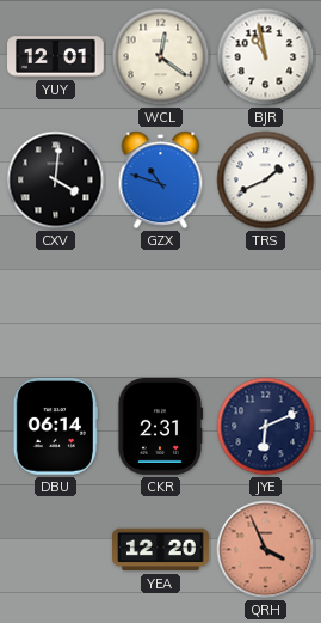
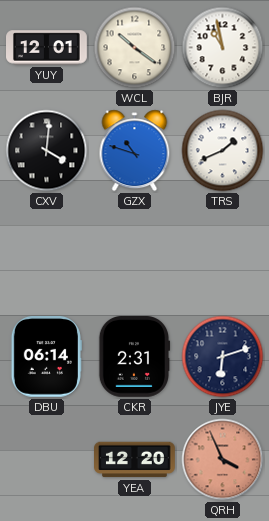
WCL: 12:21 -> 10:21
JYE: 6:11 -> 6:12
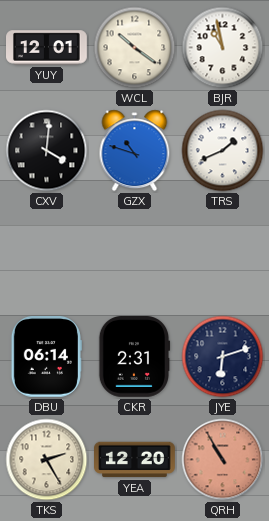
TKS: none -> 2:25
QRH: 3:56 -> 10:55
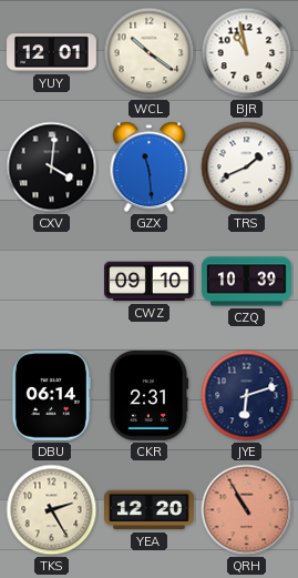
GZX: 10:48 -> 11:29
CWZ: none -> 09:10
CZQ: none -> 10:39
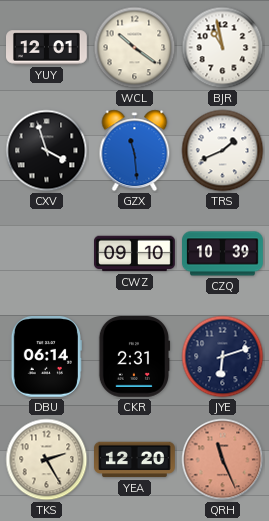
CXV: 4:01 -> 3:57
QRH: 10:55 -> 11:26
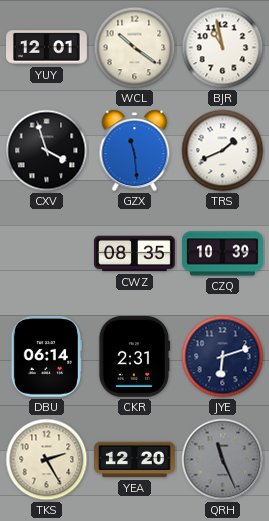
CWZ: 09:10 -> 08:35
QRH dial: salmon -> grey
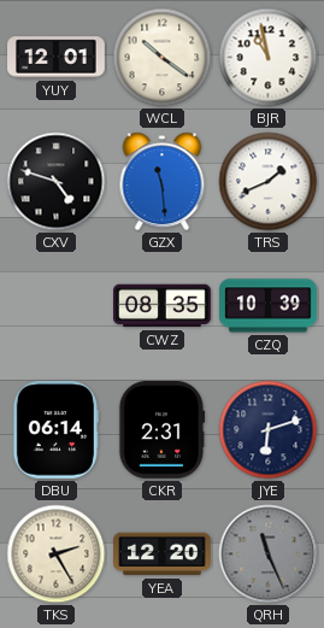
CXV: 3:57 -> 4:48
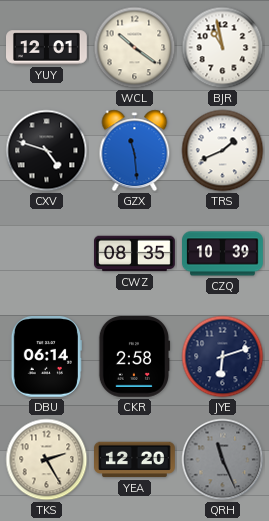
CKR: 2:31 -> 2:58
